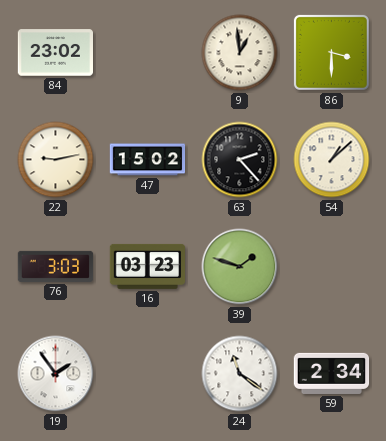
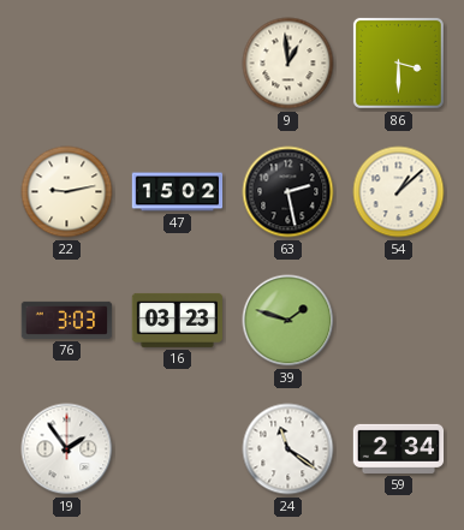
84: 23:02 -> none
63: 2:23 -> 2:28
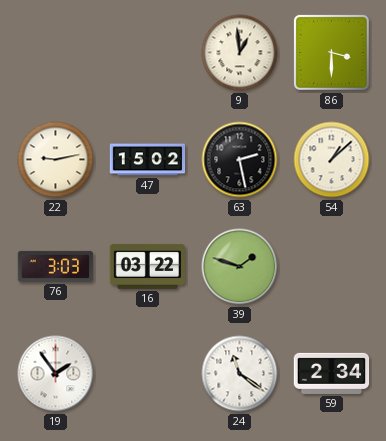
16: 03:23 -> 03:22
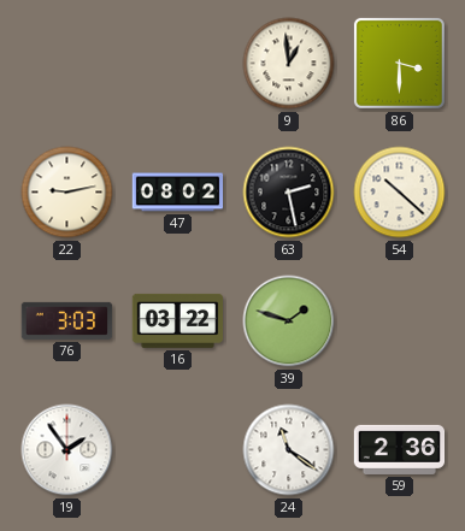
47: 15:02 -> 08:02
54: 1:08 -> 10:22
59: 2:34 -> 2:36
